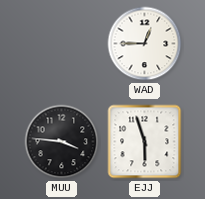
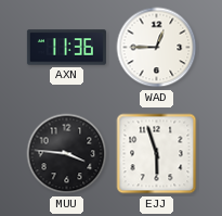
AXN: none -> 11:36
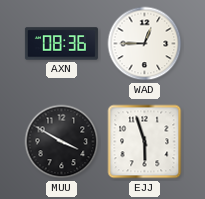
AXN: 11:36 -> 08:36
MUU: 3:46 -> 3:50
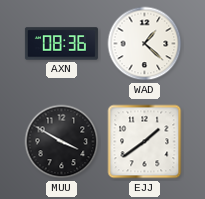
WAD: 12:45 -> 1:22
EJJ: 5:57 -> 1:39
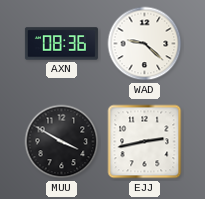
WAD: 1:22 -> 9:22
EJJ: 1:39 -> 2:43
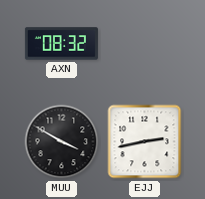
AXN: 08:36 -> 08:32
WAD: 9:22 -> none
